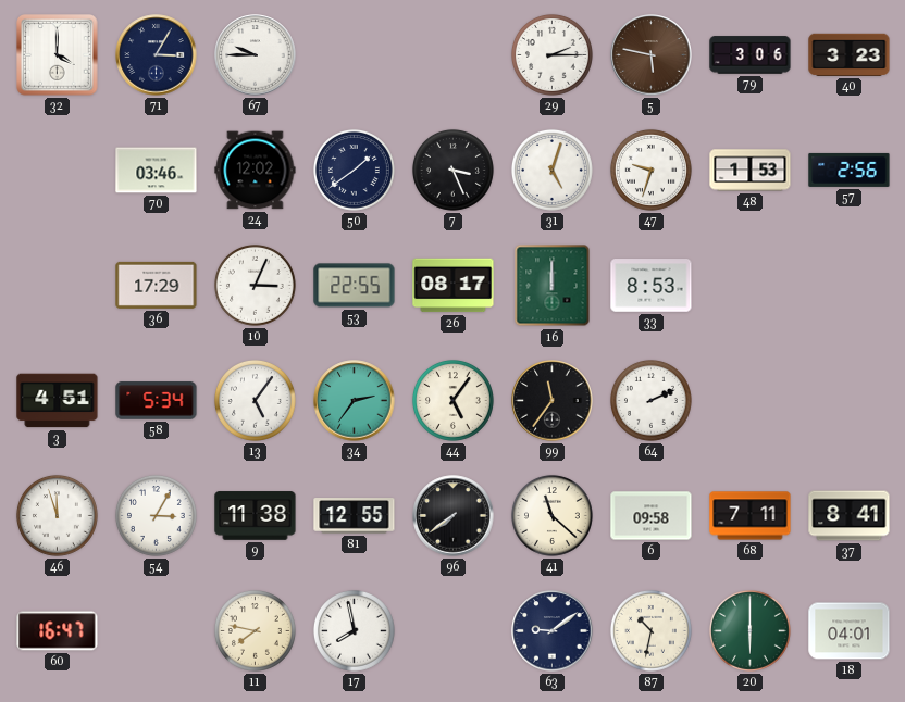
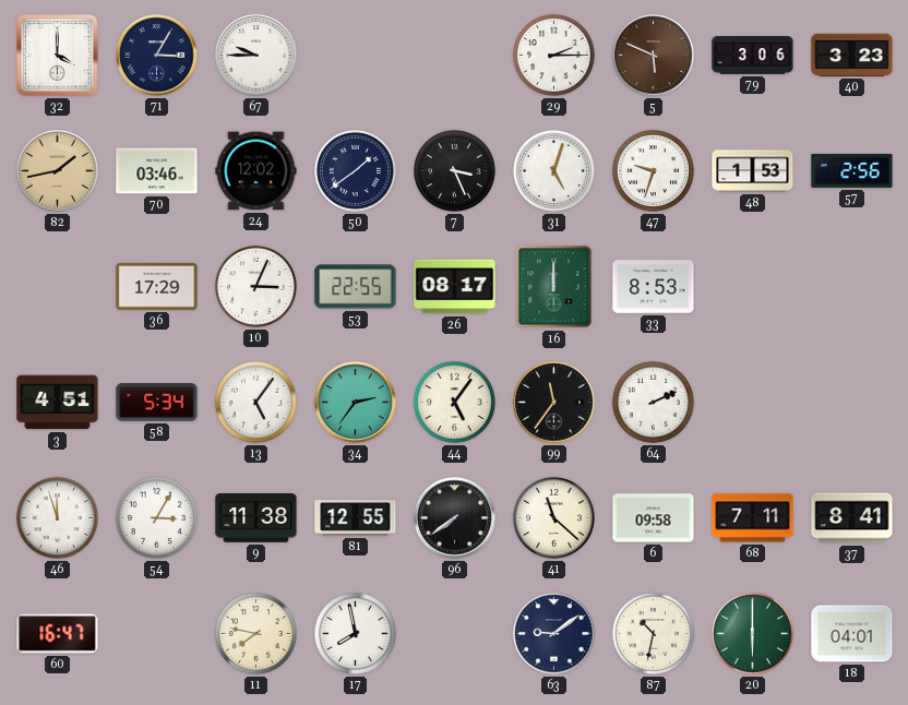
5: 5:47 -> 5:49
82: none -> 1:43
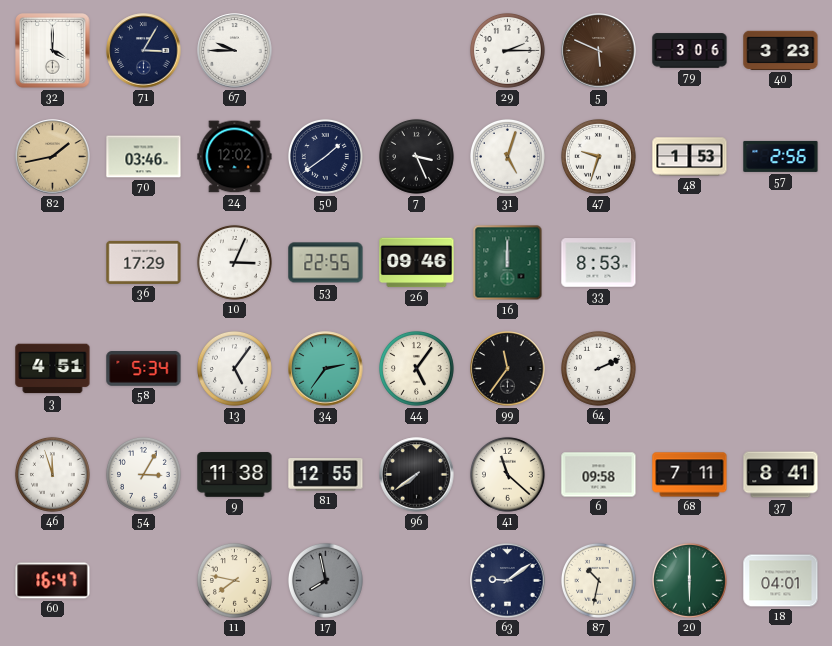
26: 08:17 -> 09:46
17 dial: white -> grey
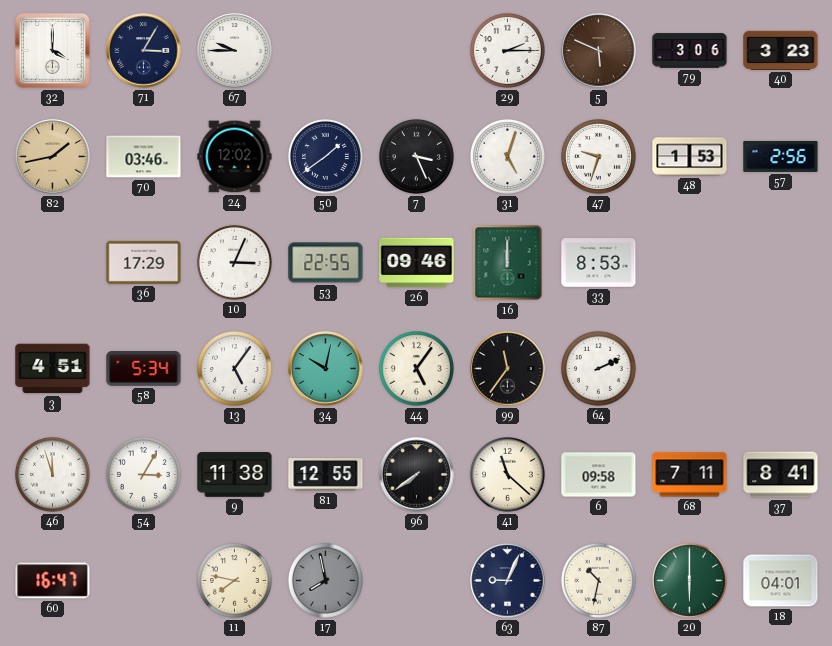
34: 2:36 -> 10:02
63: 9:09 -> 9:04
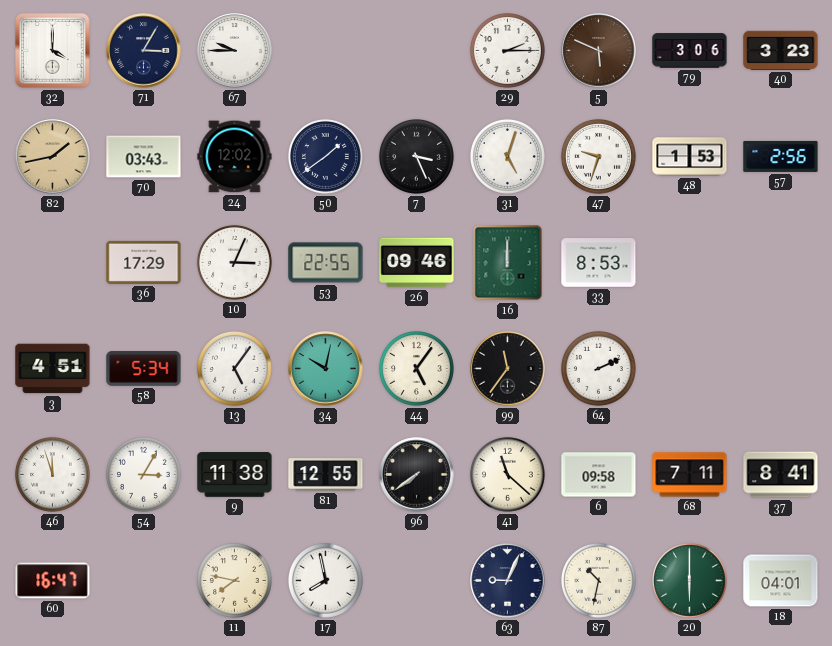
70: 03:46 -> 03:43
17 dial: grey -> white
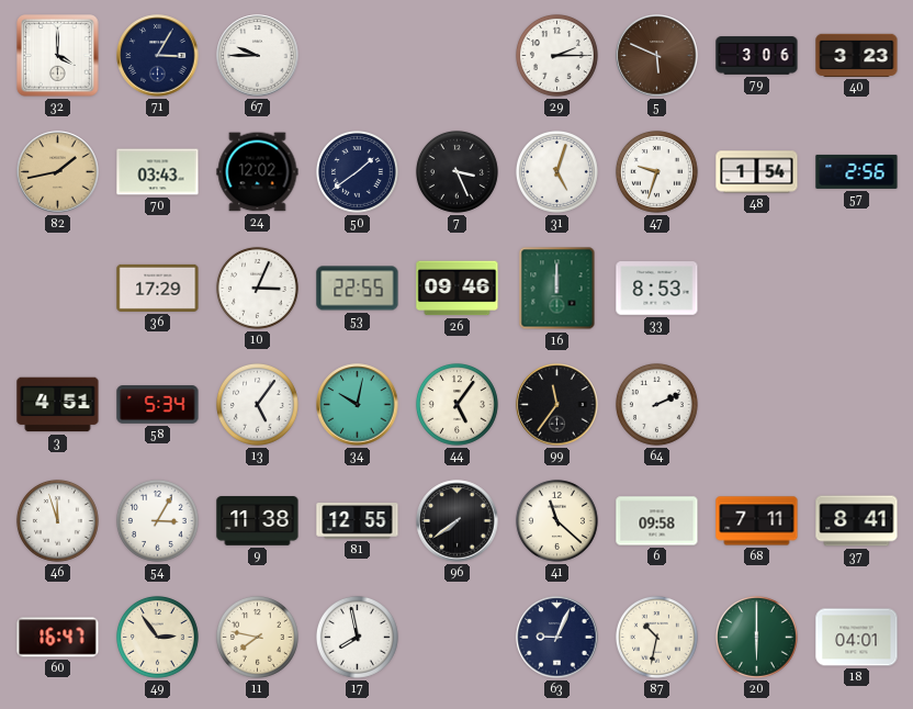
48: 1:53 -> 1:54
49: none -> 2:54
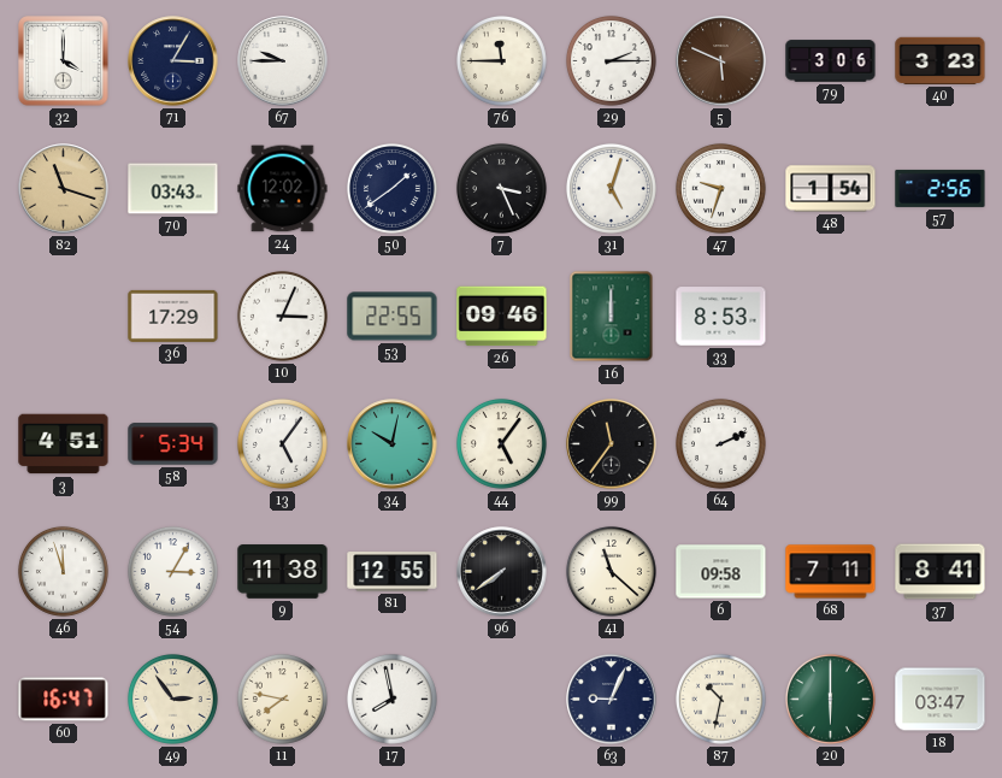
76: none -> 11:45
82: 1:43 -> 11:18
18: 04:01 -> 03:47
